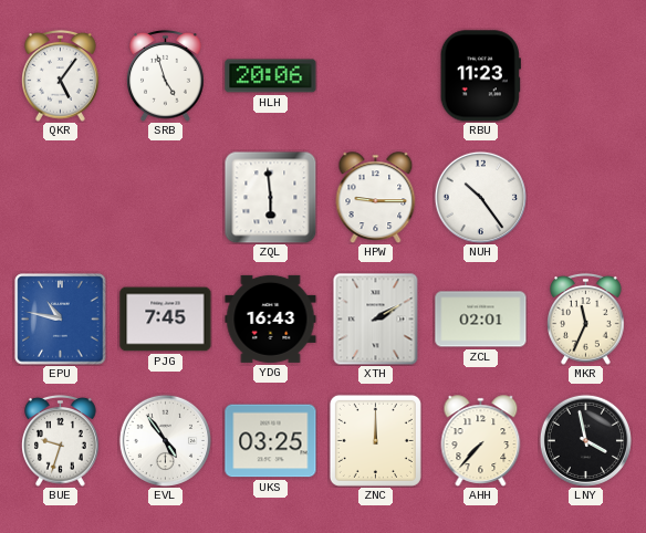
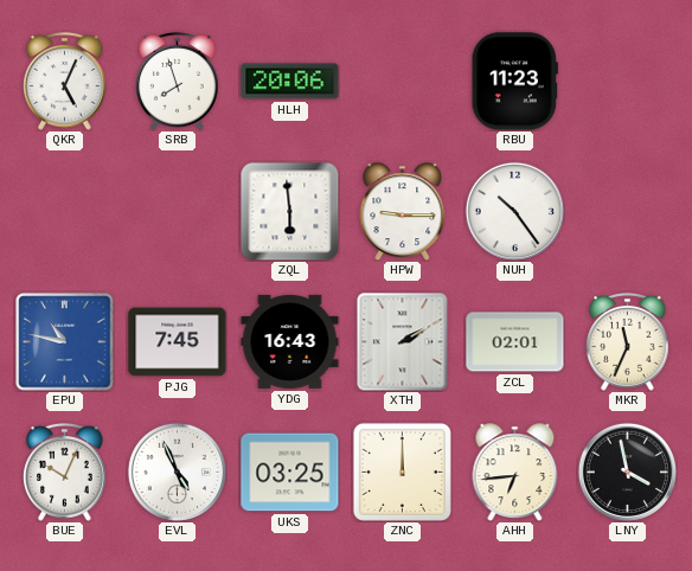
QKR: 5:06 -> 5:04
SRB: 4:57 -> 7:57
BUE: 9:33 -> 10:04
EVL: 4:54 -> 4:56
AHH: 7:37 -> 6:44
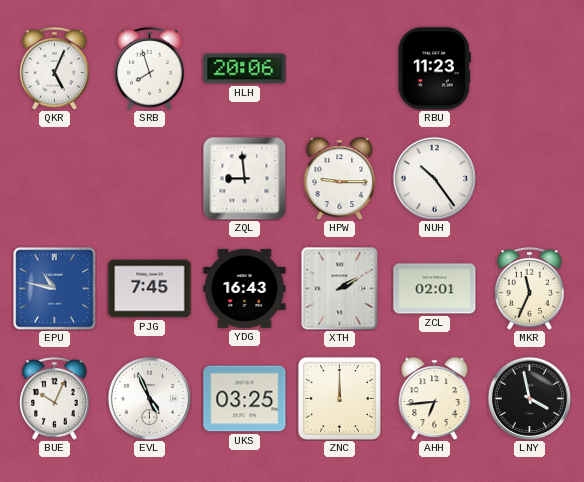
ZQL: 5:59 -> 8:59
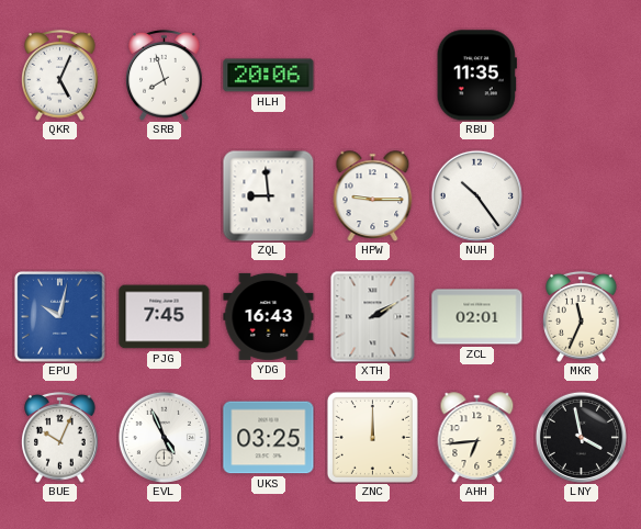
RBU: 11:23 -> 11:35
EPU: 10:47 -> 10:02
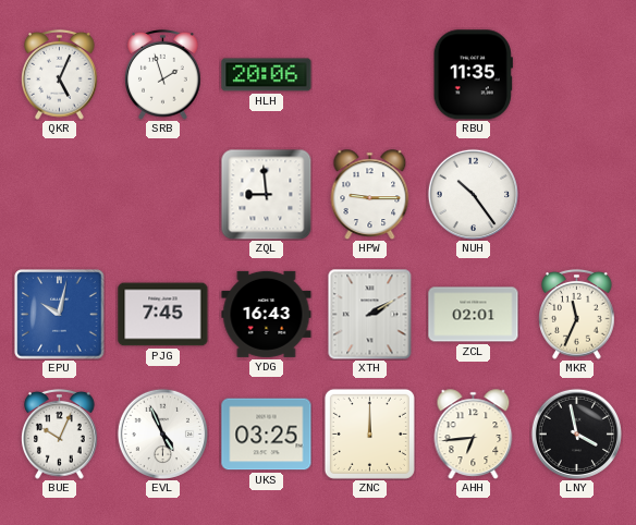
SRB: 7:57 -> 1:57
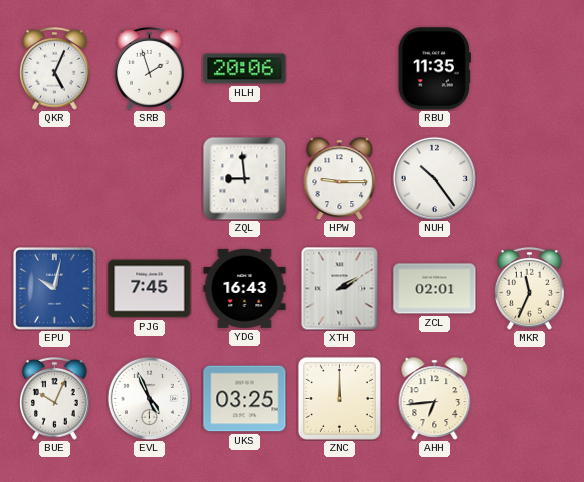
LNY: 3:58 -> none
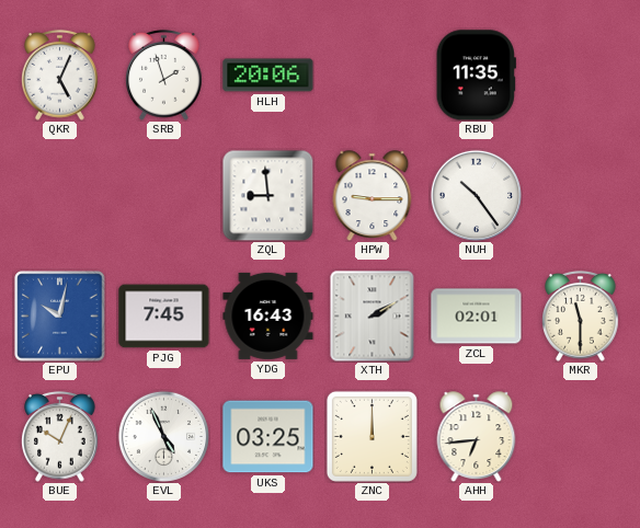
MKR: 11:34 -> 11:30
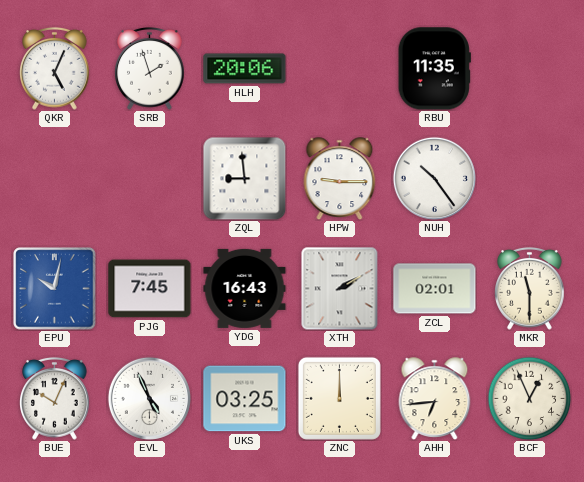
BCF: none -> 12:56
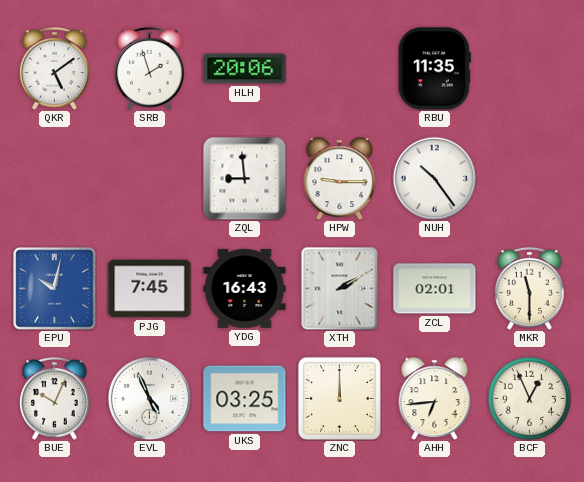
QKR: 5:04 -> 5:09
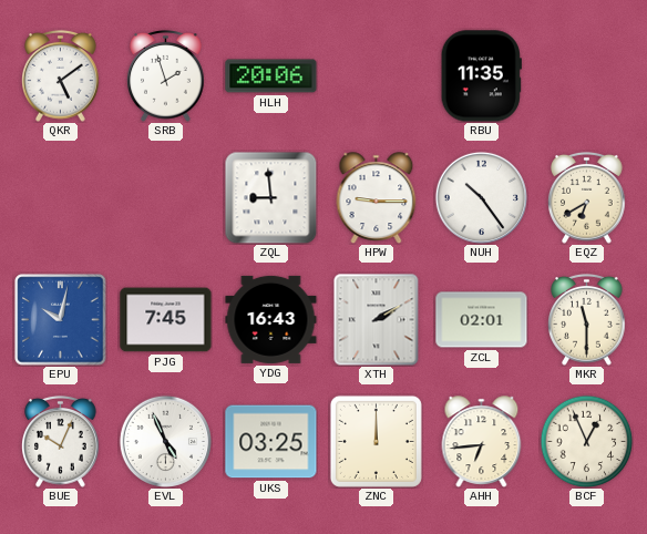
EQZ: none -> 6:40
